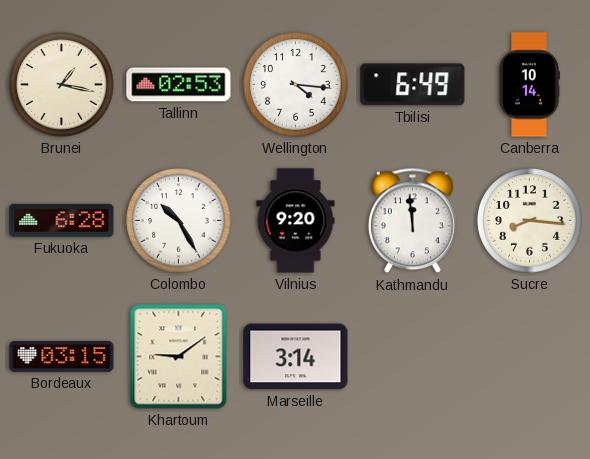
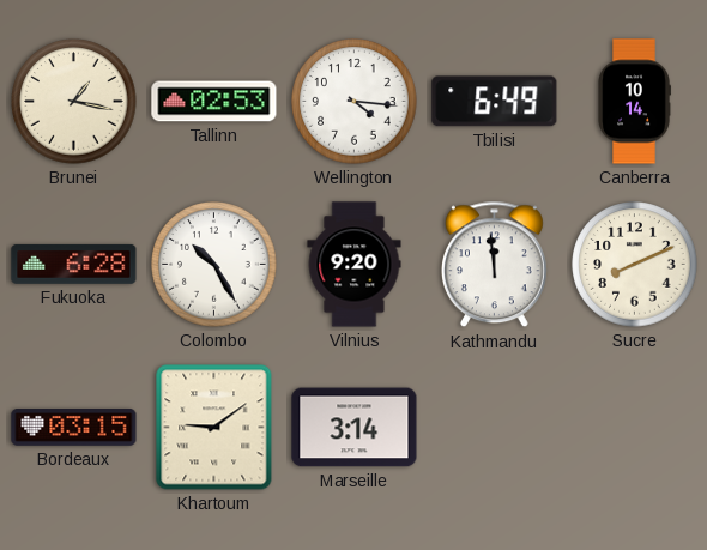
Sucre: 8:16 -> 8:11
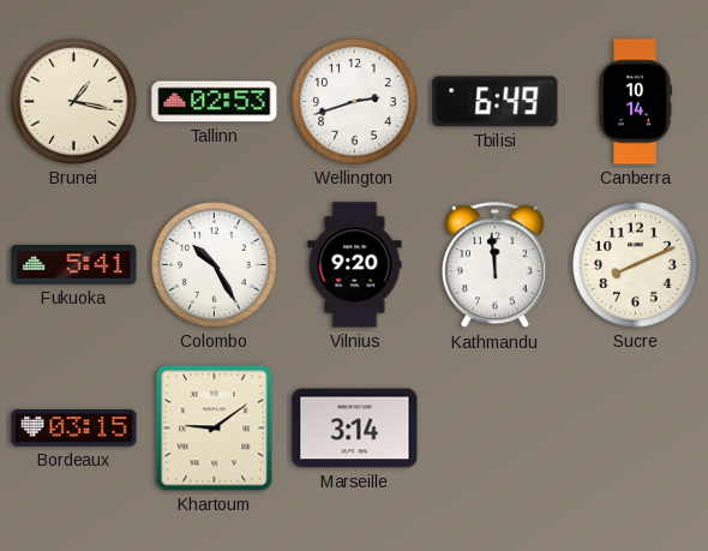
Wellington: 4:16 -> 2:42
Fukuoka: 6:28 -> 5:41
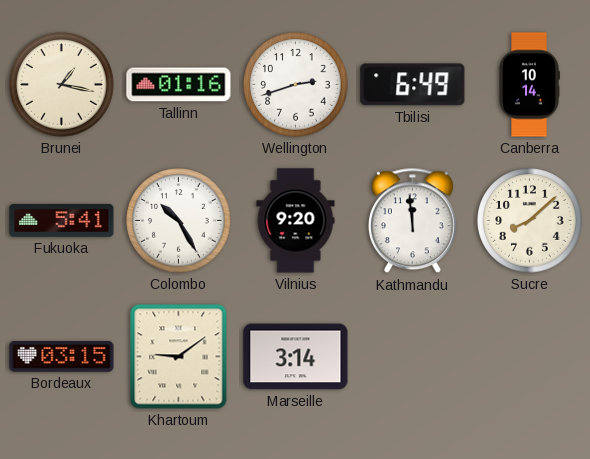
Tallinn: 02:53 -> 01:16
Sucre: 8:11 -> 8:08
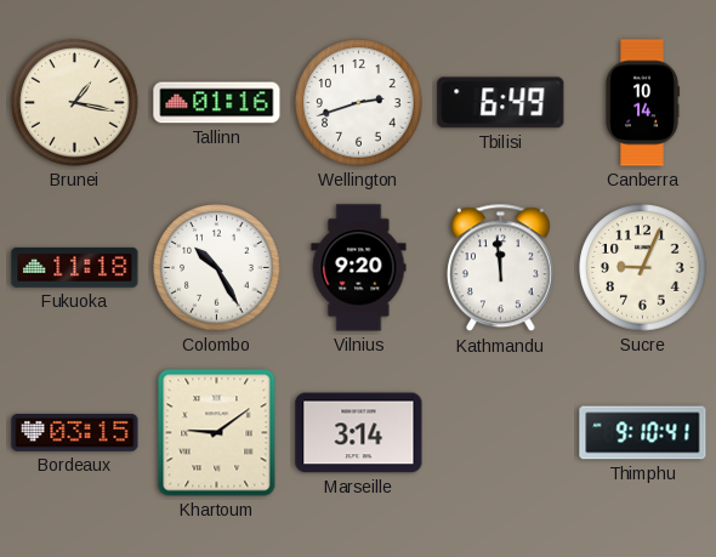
Fukuoka: 5:41 -> 11:18
Sucre: 8:08 -> 9:04
Thimphu: none -> 9:10
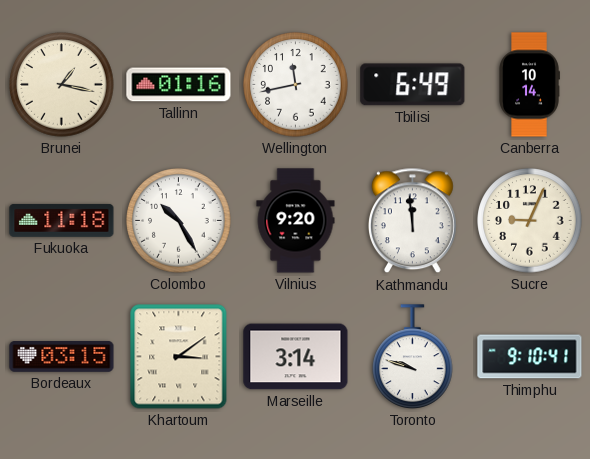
Wellington: 2:42 -> 11:43
Khartoum: 9:09 -> 3:09
Toronto: none -> 9:48
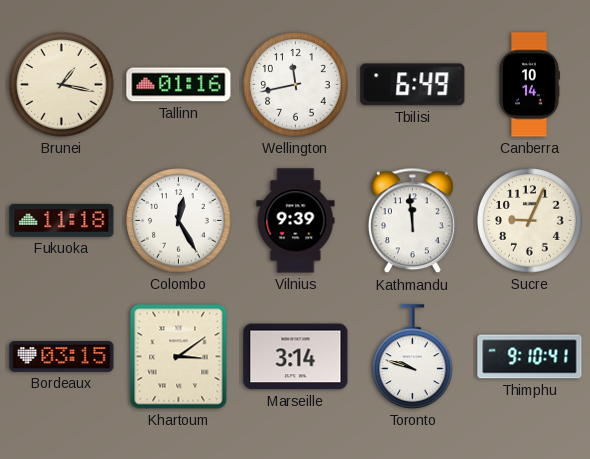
Colombo: 10:25 -> 12:25
Vilnius: 9:20 -> 9:39
